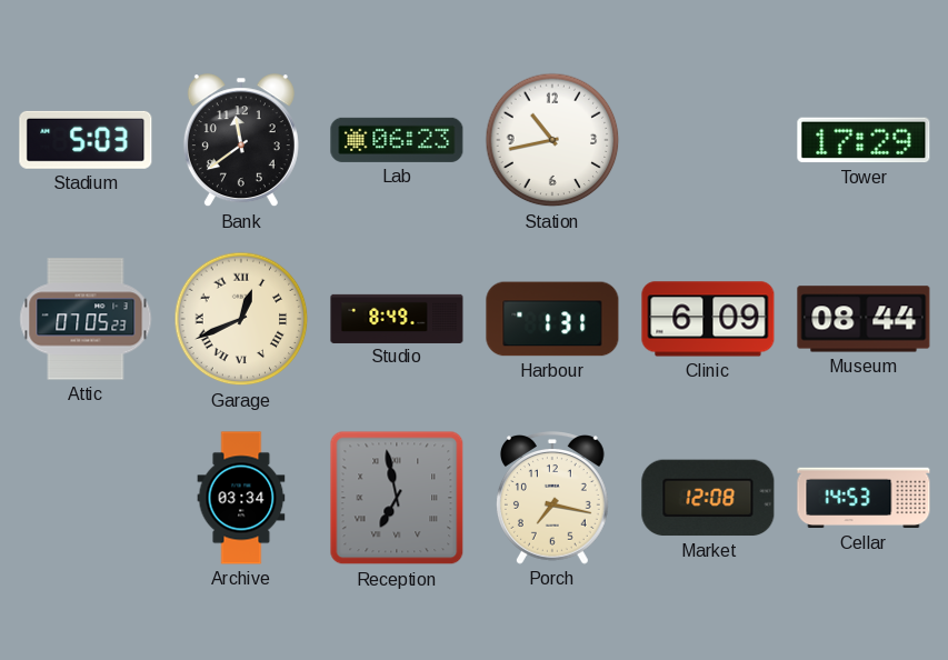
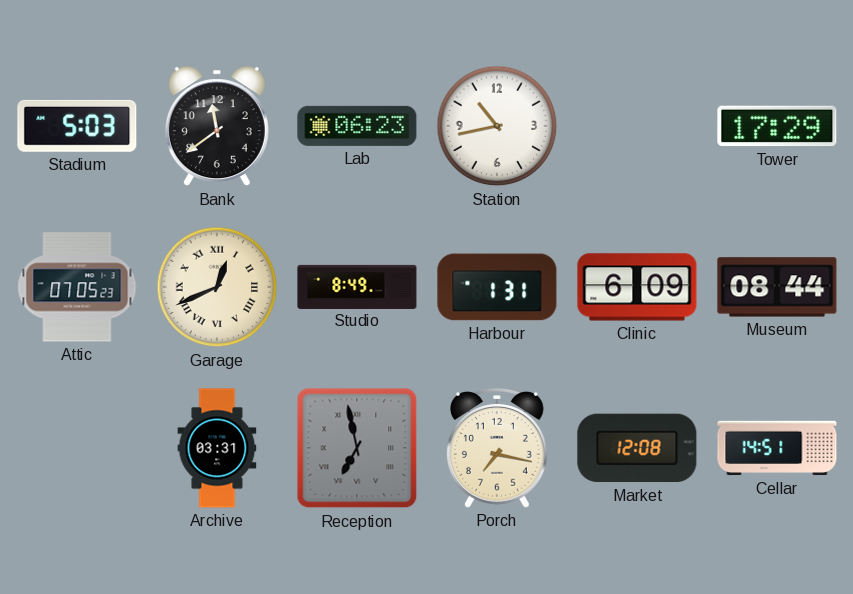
Archive: 03:34 -> 03:31
Cellar: 14:53 -> 14:51
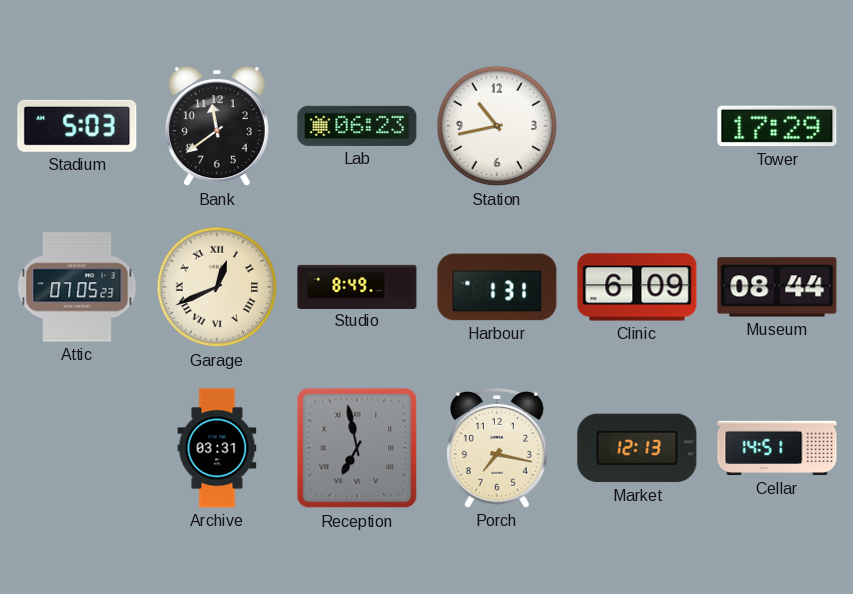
Market: 12:08 -> 12:13
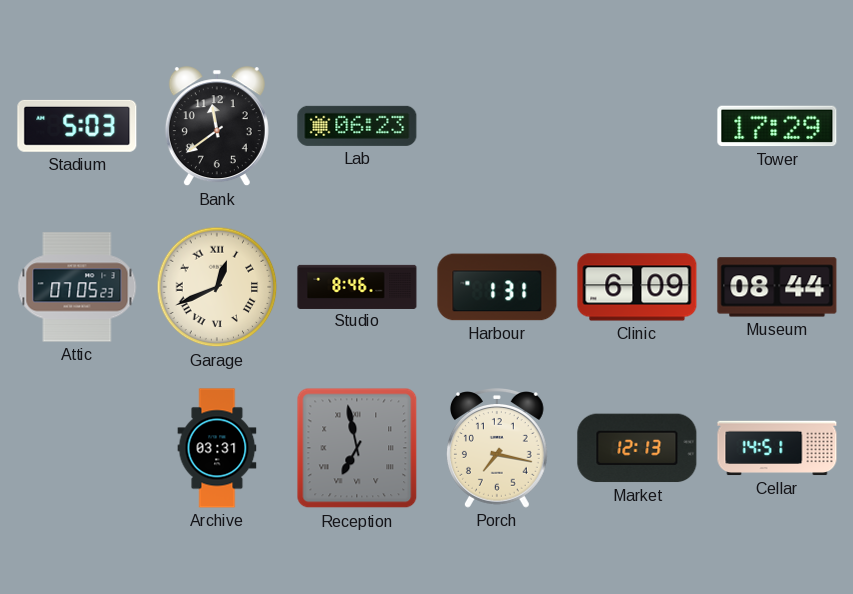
Station: 10:43 -> none
Studio: 8:49 -> 8:46
